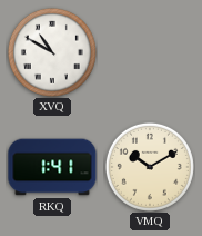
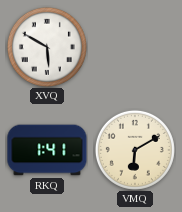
XVQ: 10:50 -> 5:50
VMQ: 10:10 -> 6:10
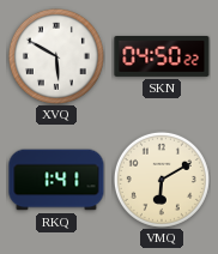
SKN: none -> 04:50
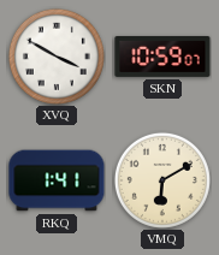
XVQ: 5:50 -> 3:50
SKN: 04:50 -> 10:59
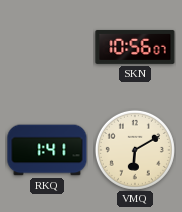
XVQ: 3:50 -> none
SKN: 10:59 -> 10:56
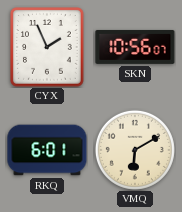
CYX: none -> 1:56
RKQ: 1:41 -> 6:01
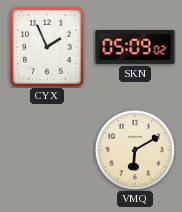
SKN: 10:56 -> 05:09
RKQ: 6:01 -> none
